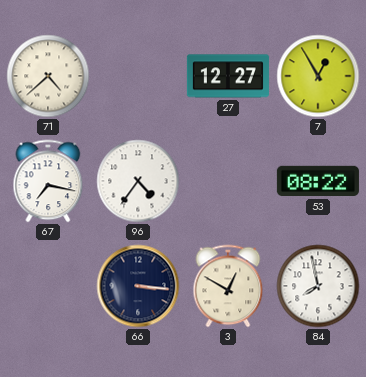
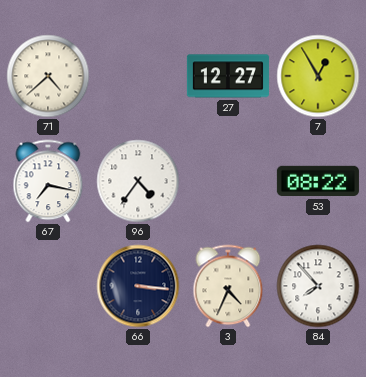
3: 12:50 -> 4:34
84: 7:58 -> 7:53
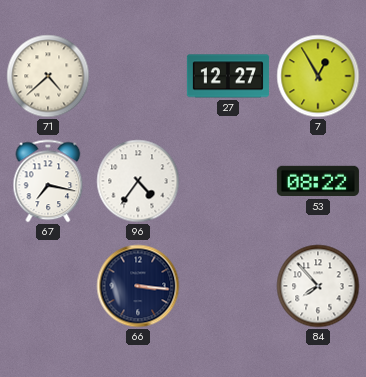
3: 4:34 -> none
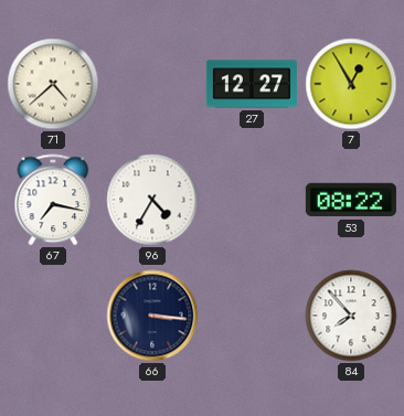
96: 4:36 -> 4:35
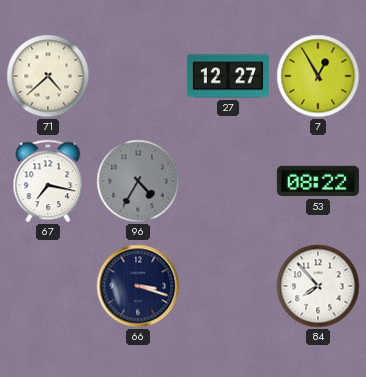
96 dial: white -> grey
66: 3:16 -> 3:18
